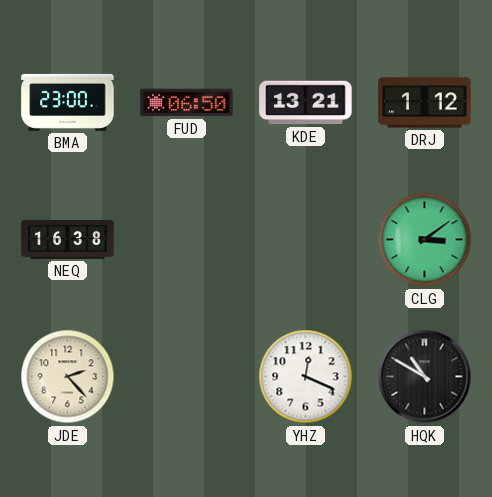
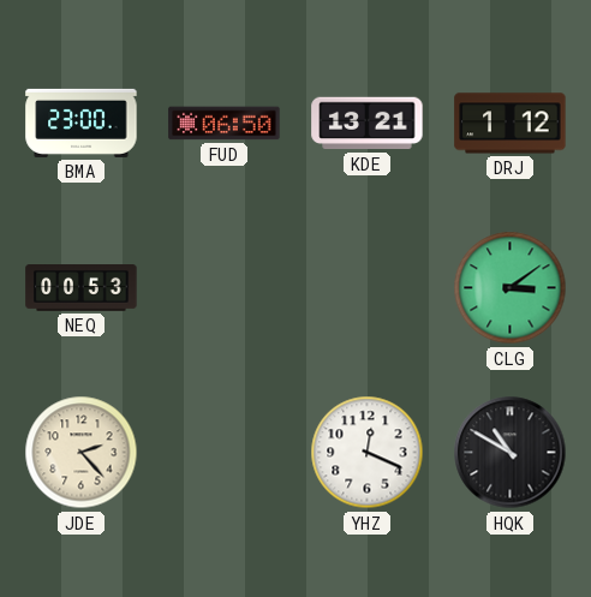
NEQ: 16:38 -> 00:53
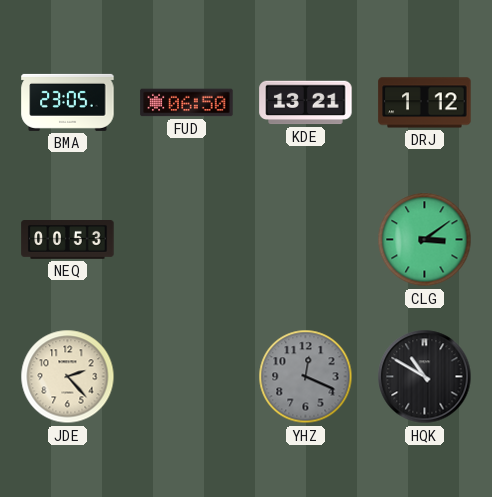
BMA: 23:00 -> 23:05
YHZ dial: white -> grey
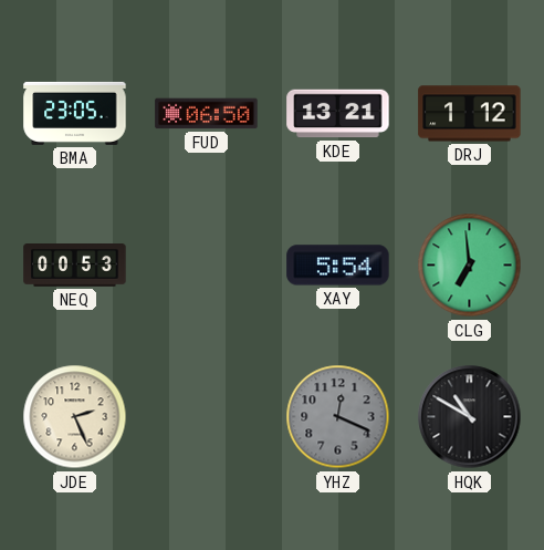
XAY: none -> 5:54
CLG: 3:09 -> 6:59
JDE: 2:23 -> 2:26
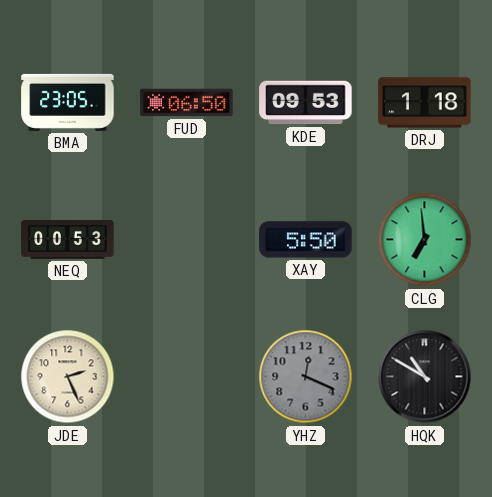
KDE: 13:21 -> 09:53
DRJ: 1:12 -> 1:18
XAY: 5:54 -> 5:50
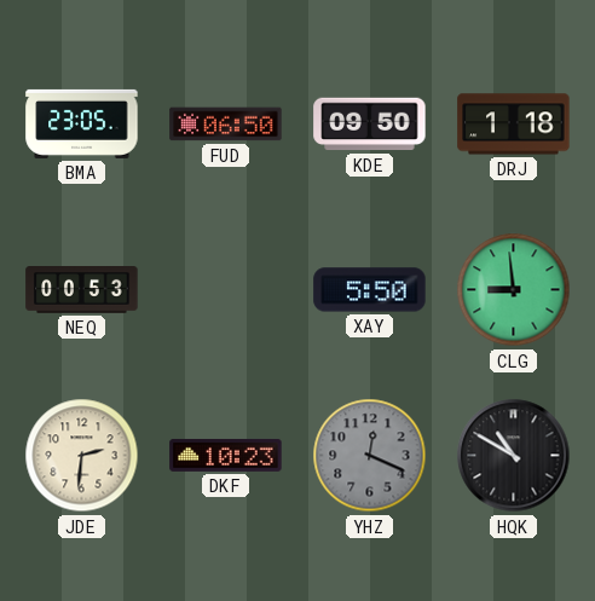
KDE: 09:53 -> 09:50
CLG: 6:59 -> 8:59
JDE: 2:26 -> 2:31
DKF: none -> 10:23
